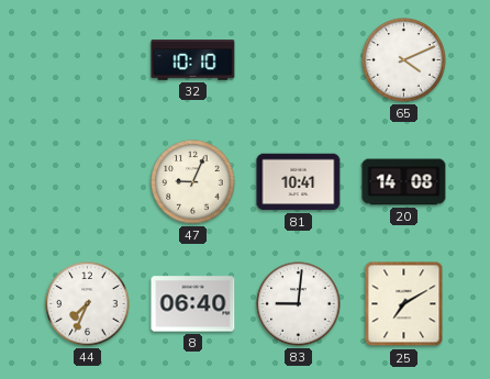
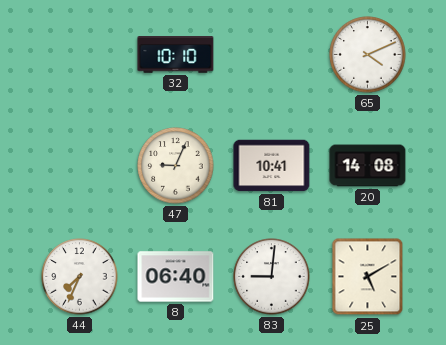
25: 7:10 -> 5:10
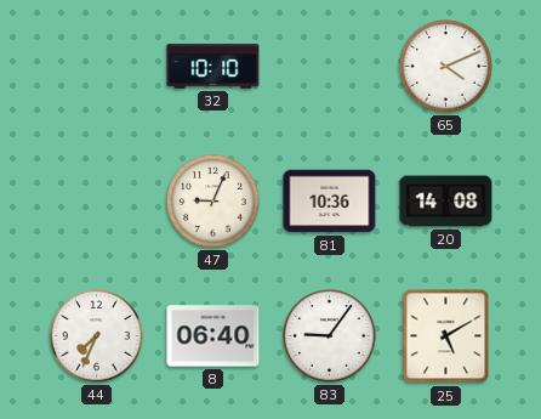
81: 10:41 -> 10:36
83: 9:01 -> 9:06
